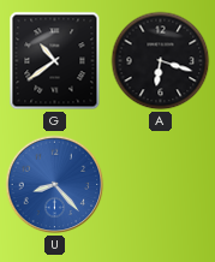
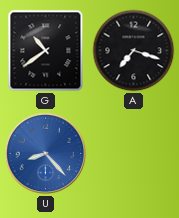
A: 6:18 -> 7:18
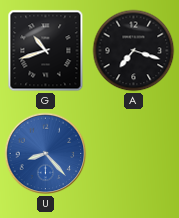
G: 10:39 -> 10:42
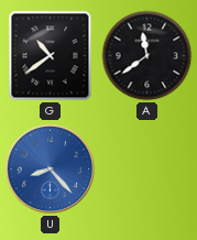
G: 10:42 -> 10:39
A: 7:18 -> 11:39
